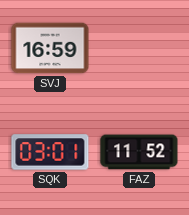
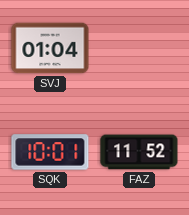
SVJ: 16:59 -> 01:04
SQK: 03:01 -> 10:01
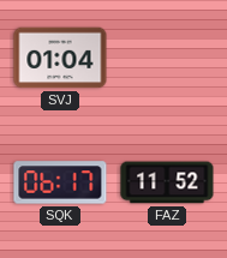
SQK: 10:01 -> 06:17
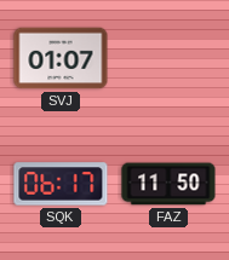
SVJ: 01:04 -> 01:07
FAZ: 11:52 -> 11:50
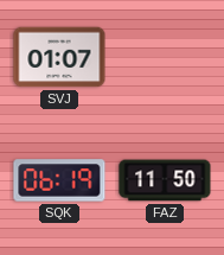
SQK: 06:17 -> 06:19
